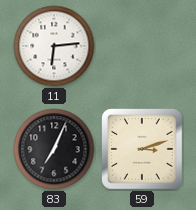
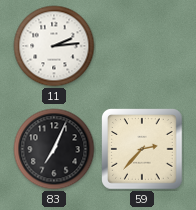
11: 6:14 -> 2:14
59: 3:12 -> 2:37
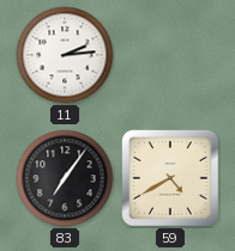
83: 7:04 -> 7:06
59: 2:37 -> 4:40
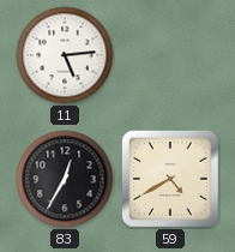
11: 2:14 -> 5:14
83: 7:06 -> 12:35
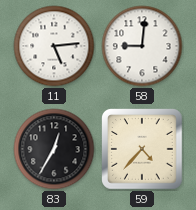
58: none -> 9:01
59: 4:40 -> 4:37
